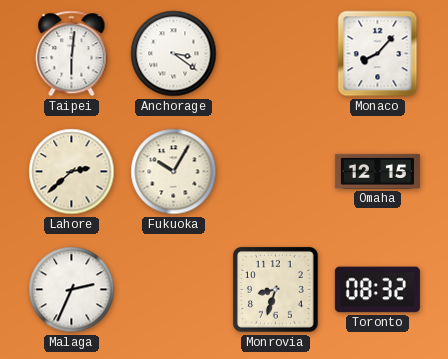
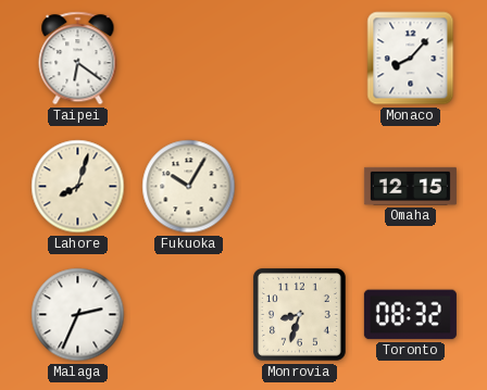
Taipei: 6:01 -> 6:21
Anchorage: 3:21 -> none
Lahore: 2:38 -> 8:03
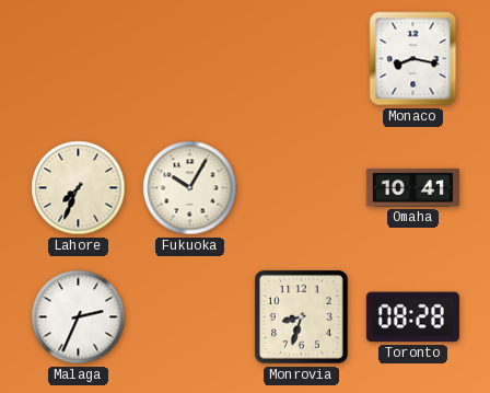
Taipei: 6:21 -> none
Monaco: 8:07 -> 8:17
Lahore: 8:03 -> 7:34
Omaha: 12:15 -> 10:41
Toronto: 08:32 -> 08:28
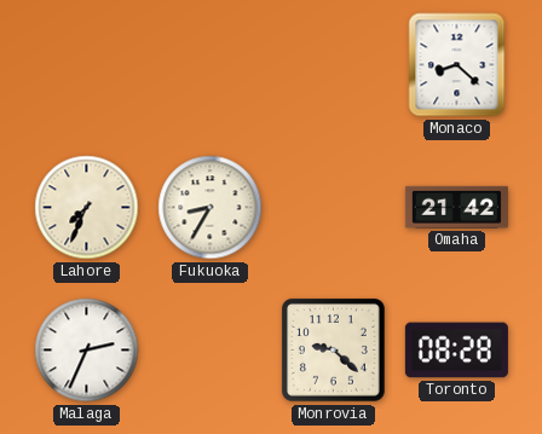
Monaco: 8:17 -> 8:22
Fukuoka: 10:05 -> 8:35
Omaha: 10:41 -> 21:42
Monrovia: 8:33 -> 9:22
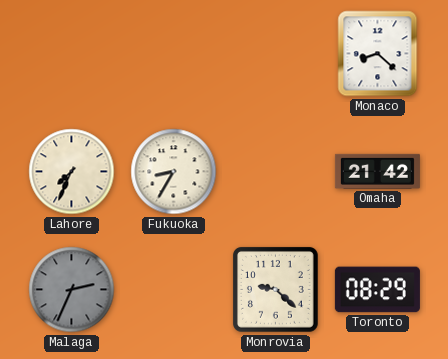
Malaga dial: white -> grey
Toronto: 08:28 -> 08:29
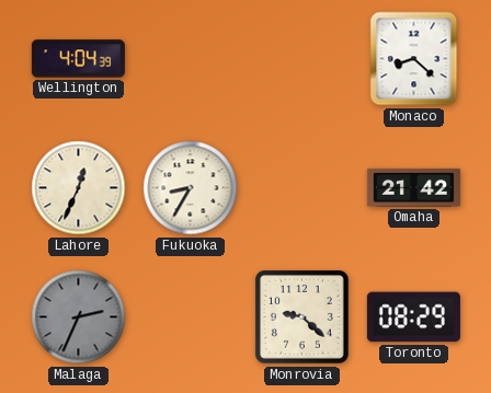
Wellington: none -> 4:04
Lahore: 7:34 -> 12:34
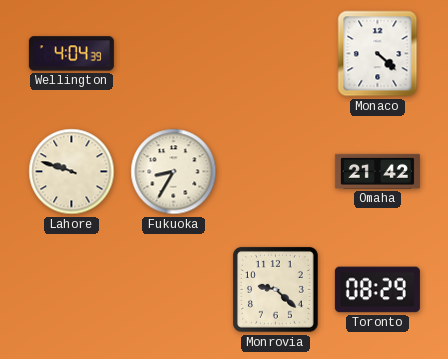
Monaco: 8:22 -> 4:22
Lahore: 12:34 -> 9:48
Malaga: 2:34 -> none
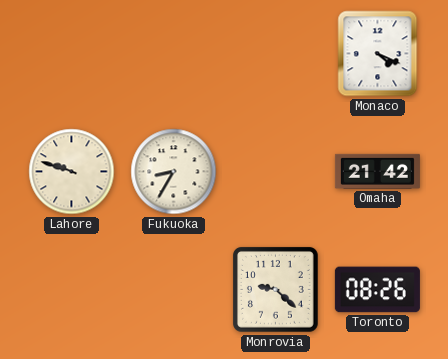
Wellington: 4:04 -> none
Monaco: 4:22 -> 4:19
Toronto: 08:29 -> 08:26
